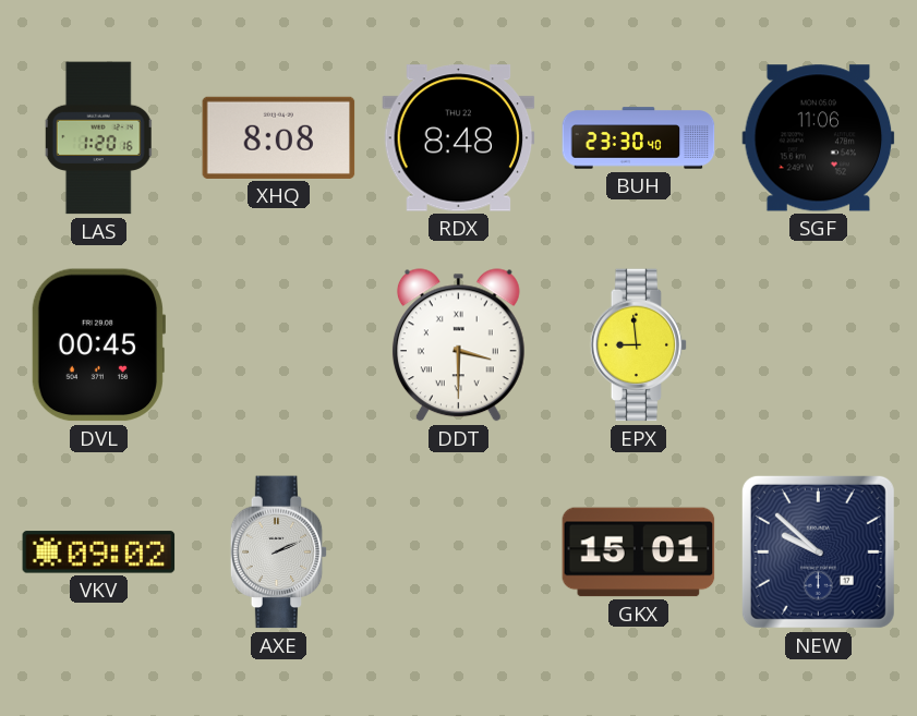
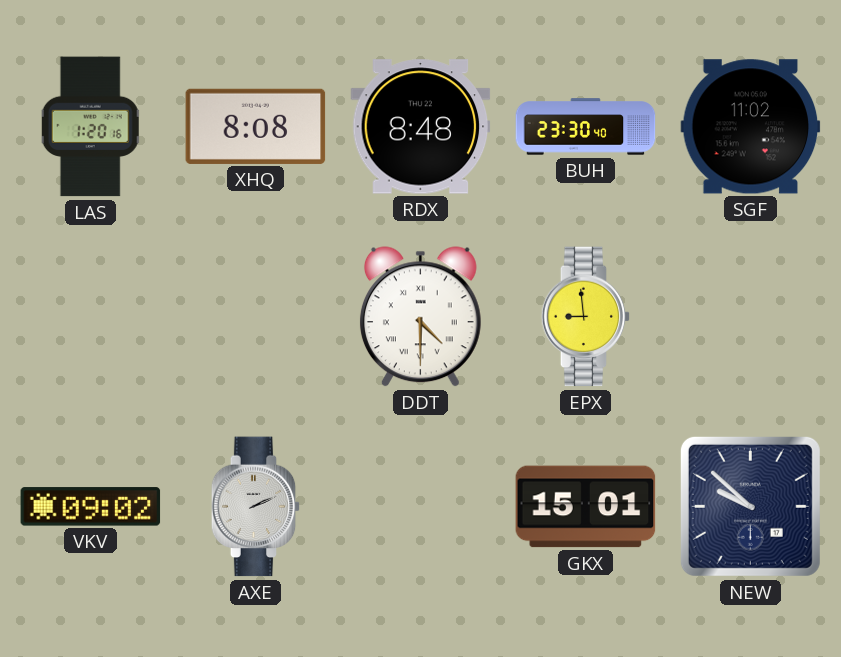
SGF: 11:06 -> 11:02
DVL: 00:45 -> none
DDT: 3:30 -> 4:30
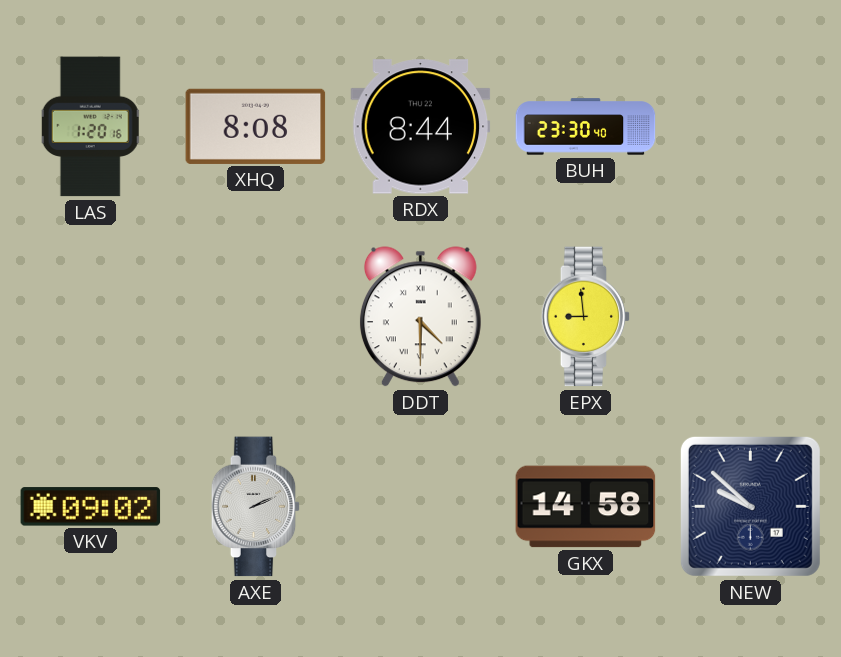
RDX: 8:48 -> 8:44
SGF: 11:02 -> none
GKX: 15:01 -> 14:58
